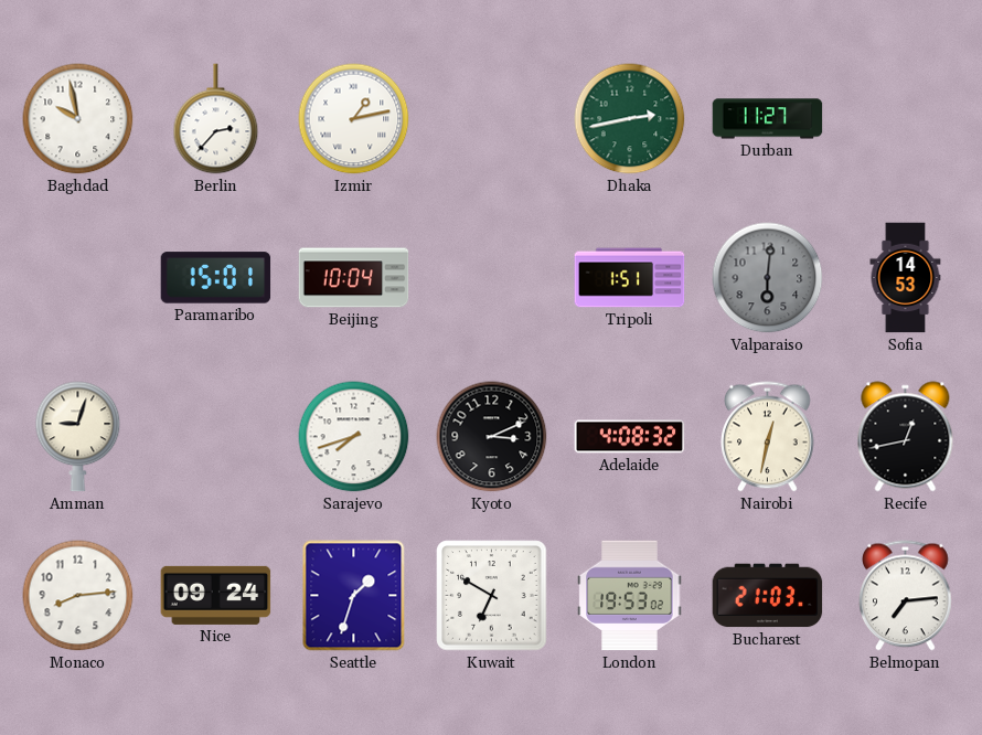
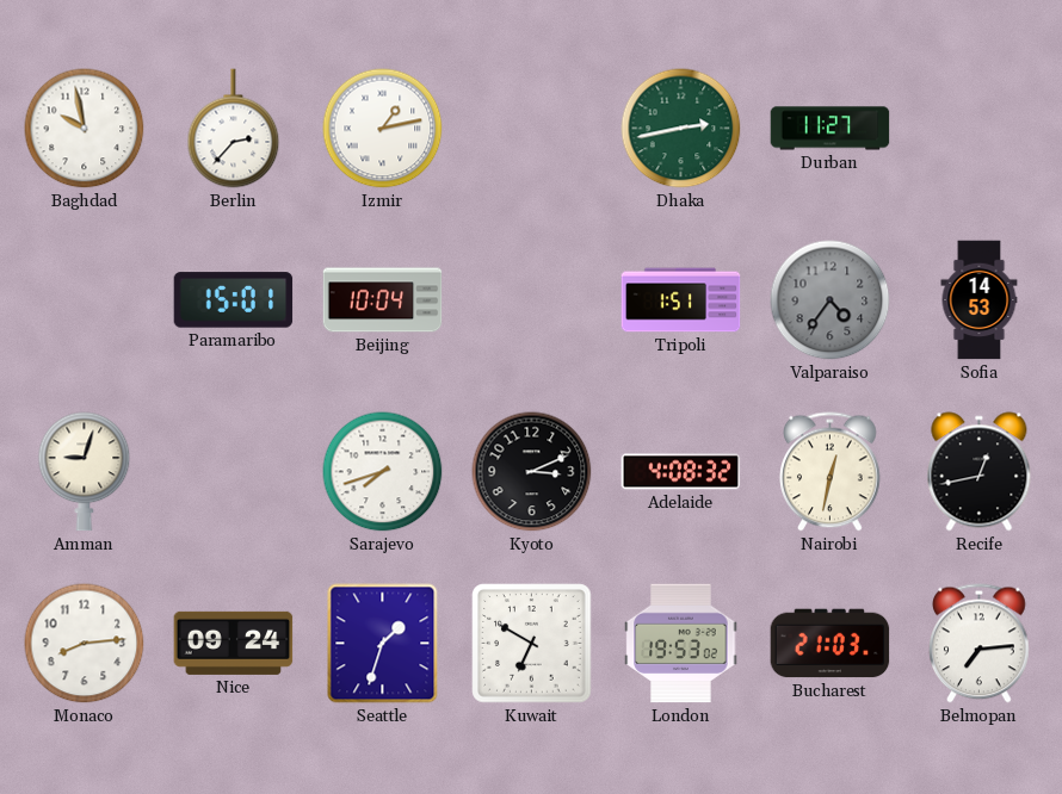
Valparaiso: 6:01 -> 4:36
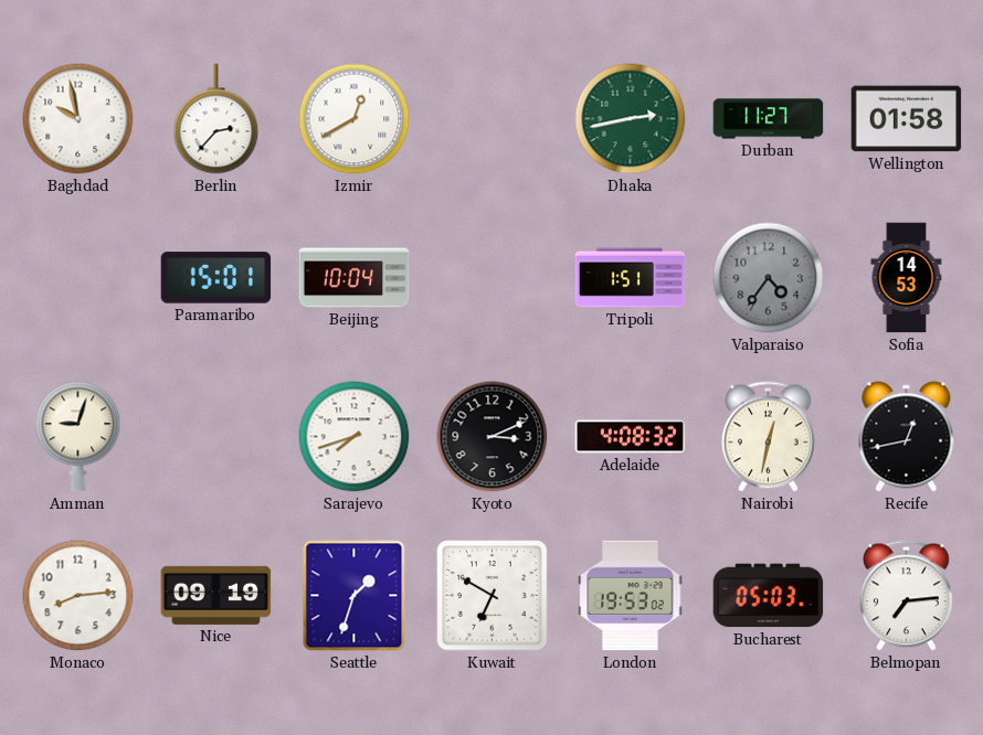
Izmir: 1:13 -> 12:40
Wellington: none -> 01:58
Nice: 09:24 -> 09:19
Bucharest: 21:03 -> 05:03
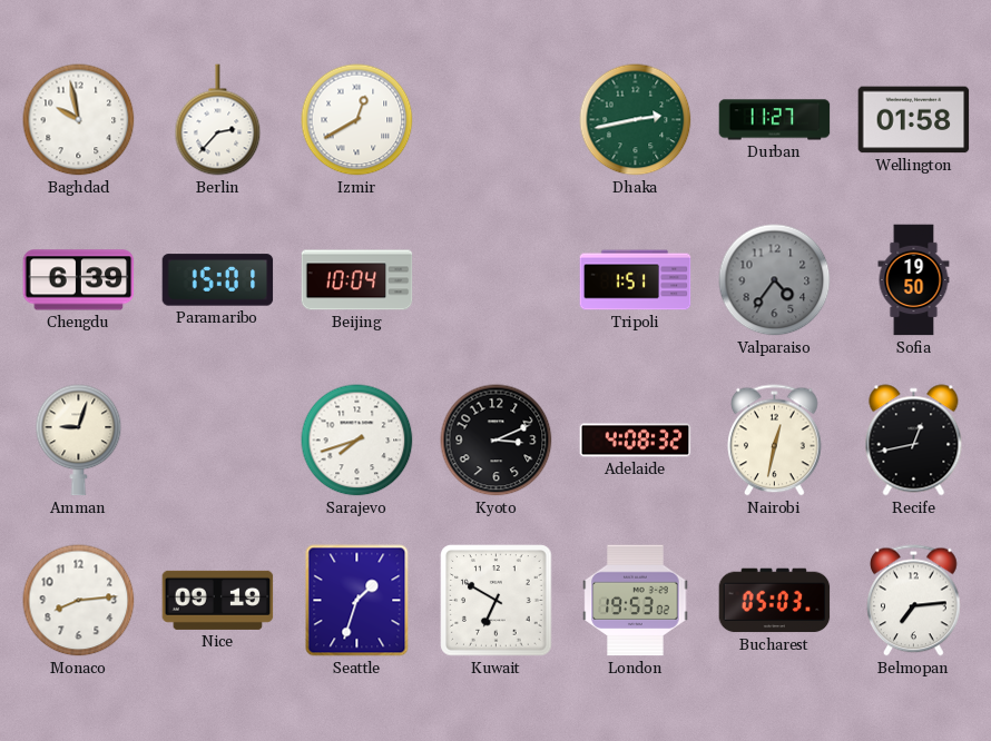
Chengdu: none -> 6:39
Sofia: 14:53 -> 19:50
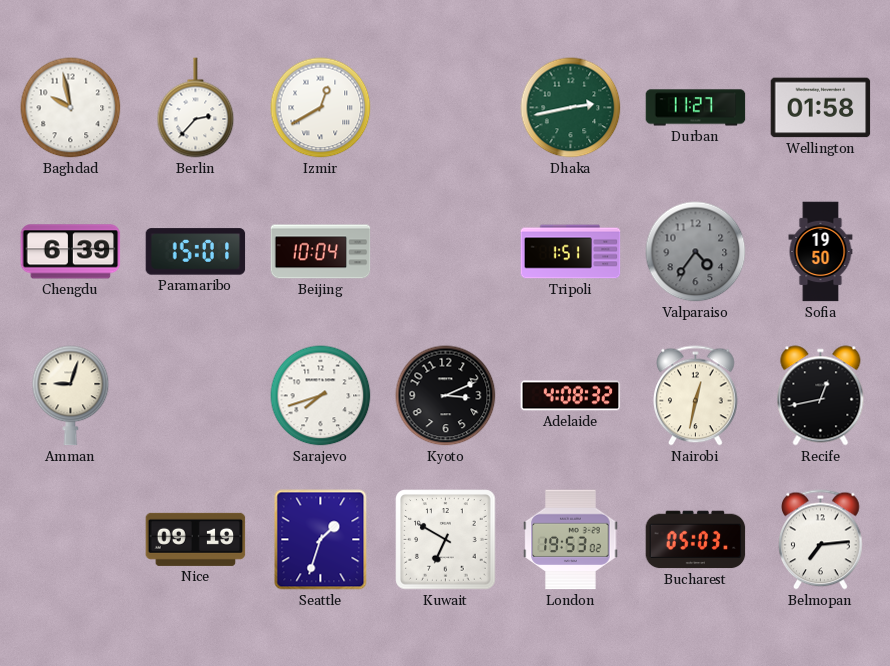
Monaco: 8:14 -> none
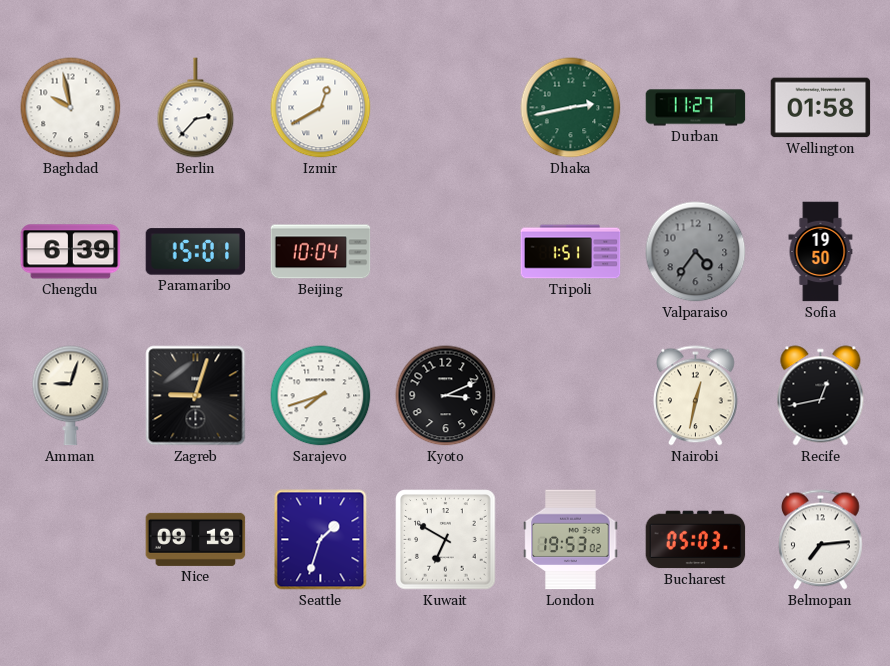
Zagreb: none -> 9:03
Adelaide: 4:08 -> none
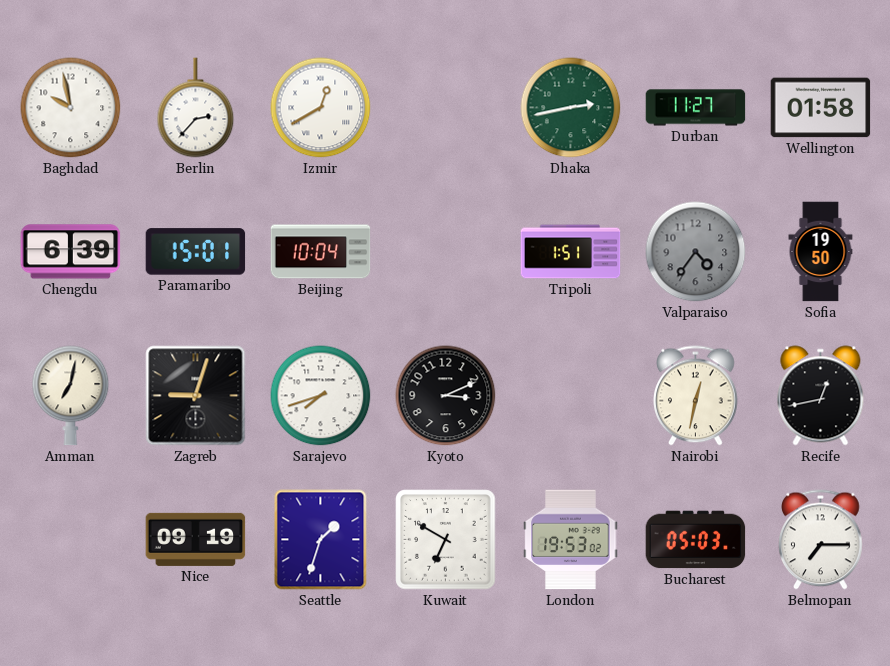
Amman: 9:03 -> 7:02
Belmopan: 7:14 -> 7:15
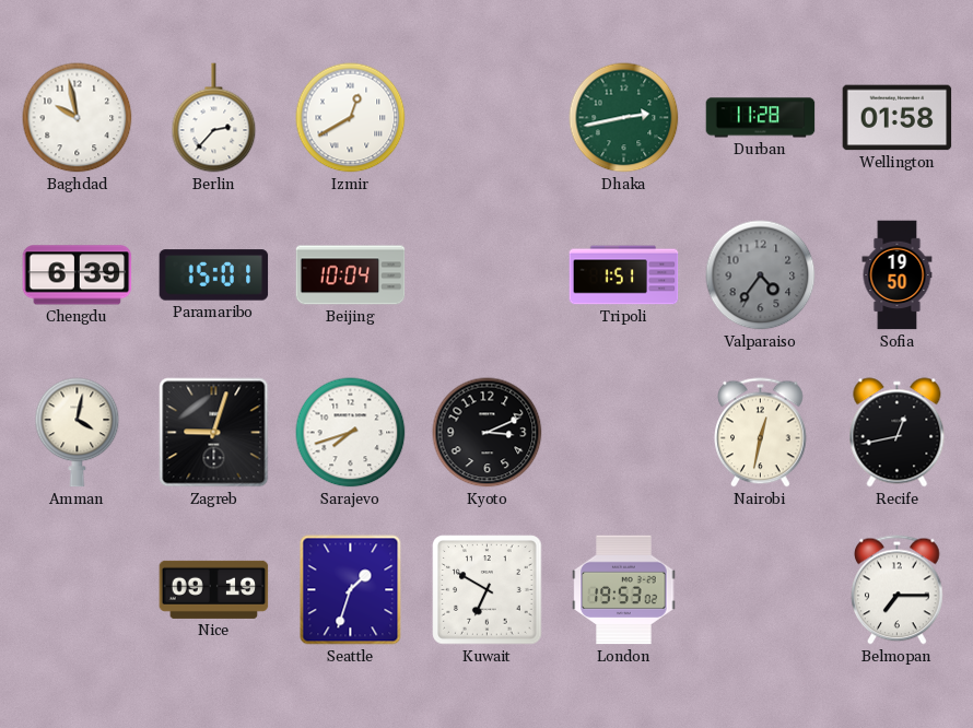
Durban: 11:27 -> 11:28
Amman: 7:02 -> 4:02
Bucharest: 05:03 -> none
